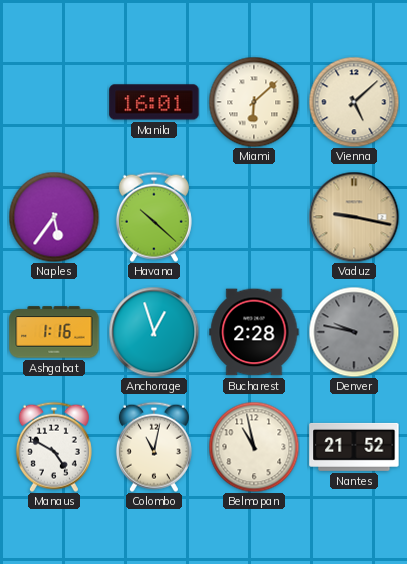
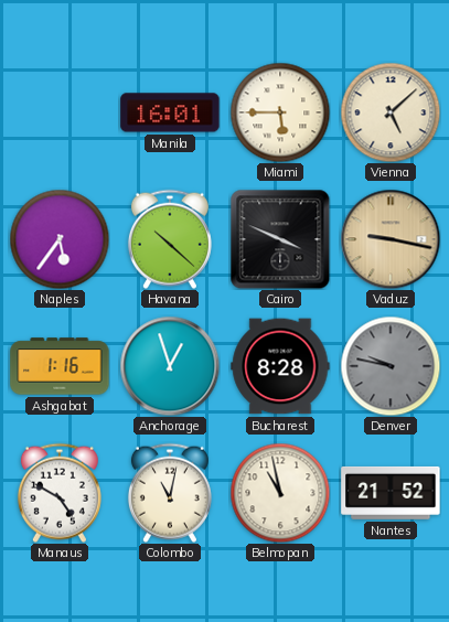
Miami: 6:08 -> 5:45
Cairo: none -> 3:49
Bucharest: 2:28 -> 8:28
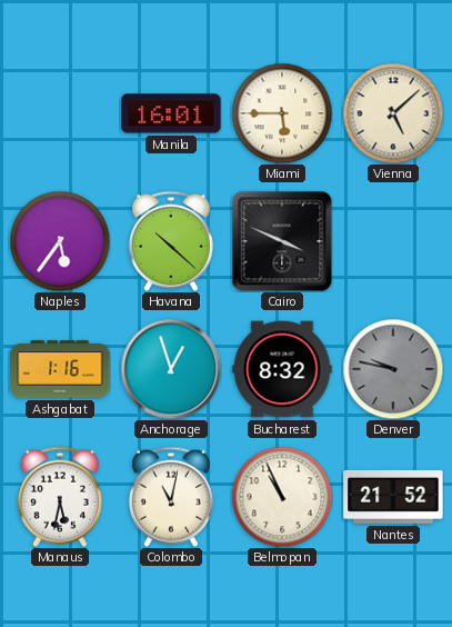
Vaduz: 9:17 -> none
Bucharest: 8:28 -> 8:32
Manaus: 4:50 -> 5:32
Belmopan: 10:58 -> 10:56
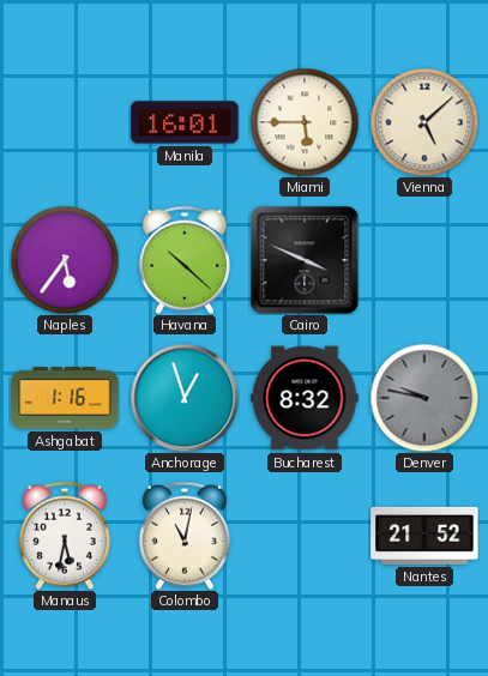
Belmopan: 10:56 -> none
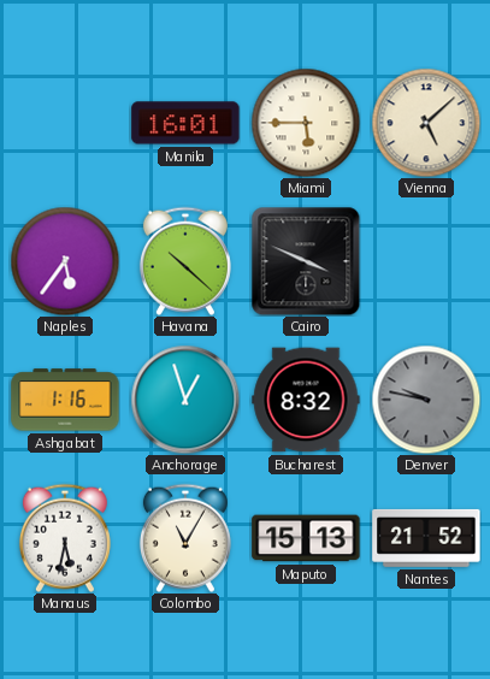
Colombo: 11:02 -> 11:05
Maputo: none -> 15:13
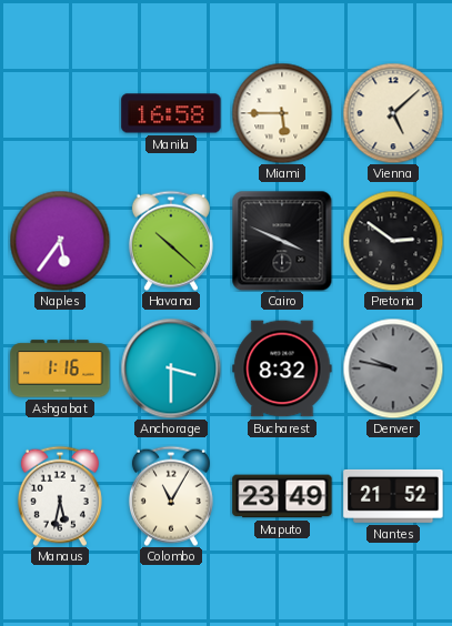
Manila: 16:01 -> 16:58
Pretoria: none -> 2:51
Anchorage: 12:57 -> 3:30
Maputo: 15:13 -> 23:49
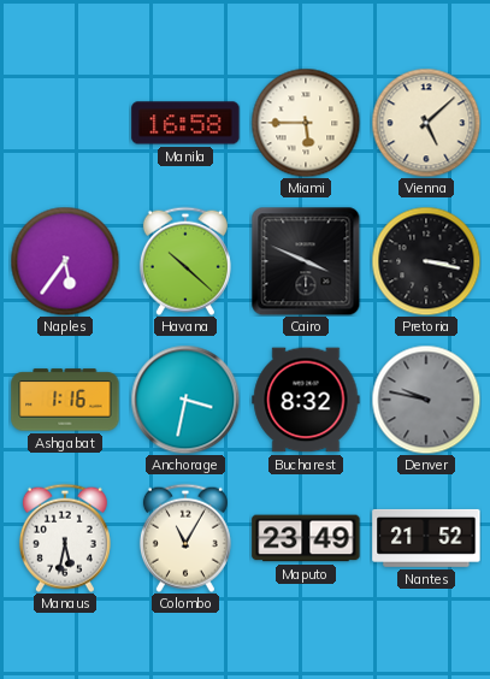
Pretoria: 2:51 -> 3:17
Anchorage: 3:30 -> 3:32
